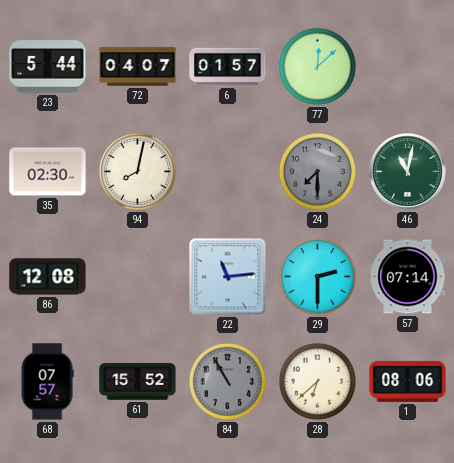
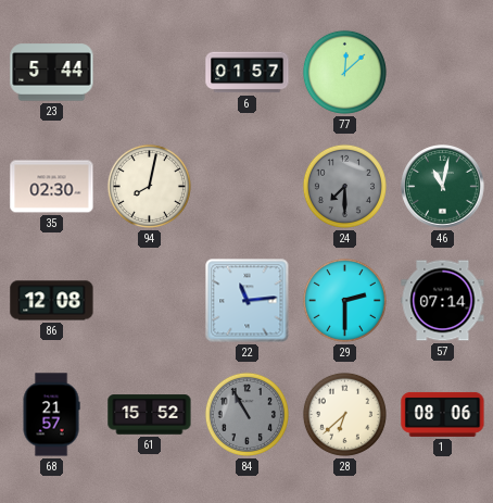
72: 04:07 -> none
68: 07:57 -> 21:57
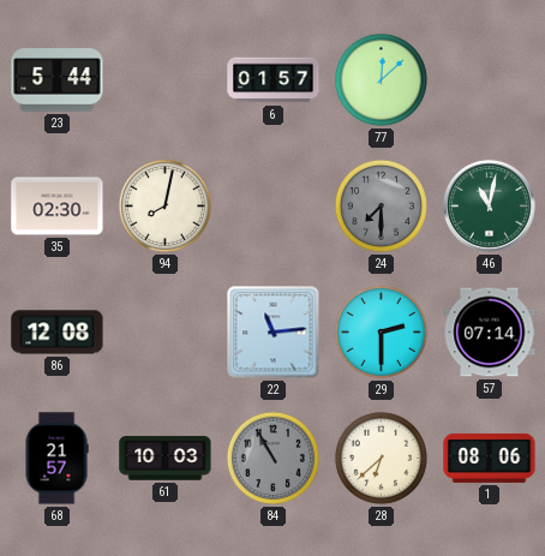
61: 15:52 -> 10:03
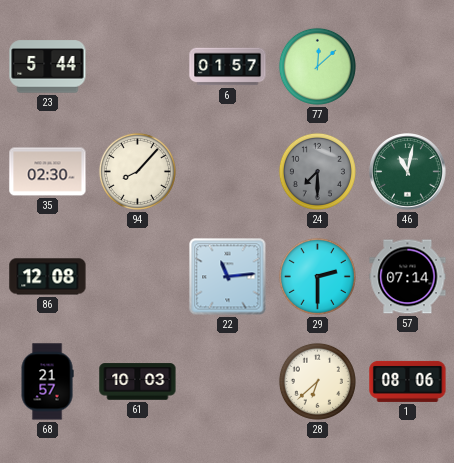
94: 8:02 -> 8:07
84: 10:55 -> none
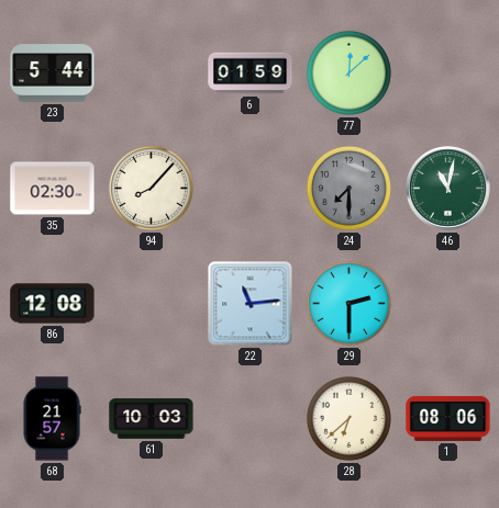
6: 01:57 -> 01:59
57: 07:14 -> none
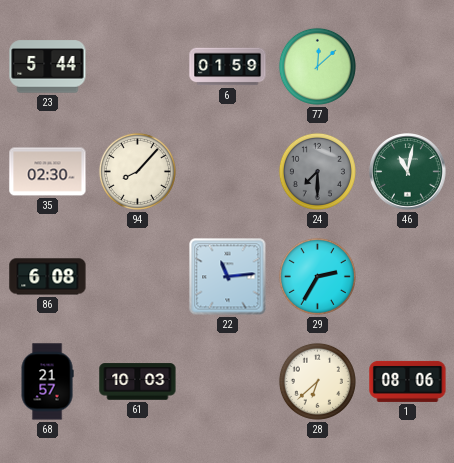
86: 12:08 -> 6:08
29: 2:30 -> 2:35
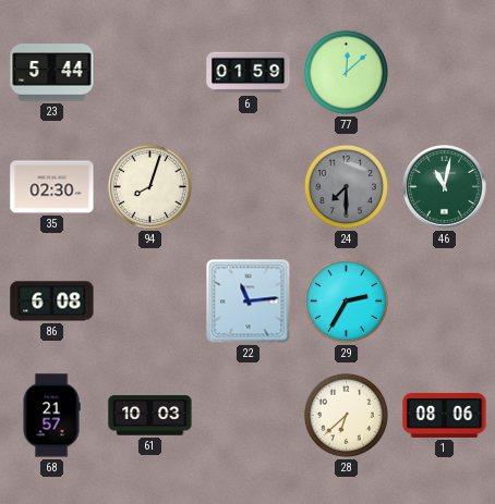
94: 8:07 -> 8:03
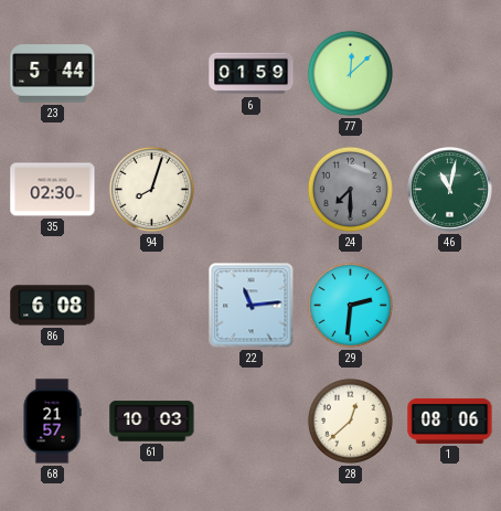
29: 2:35 -> 2:31
28: 6:38 -> 12:38
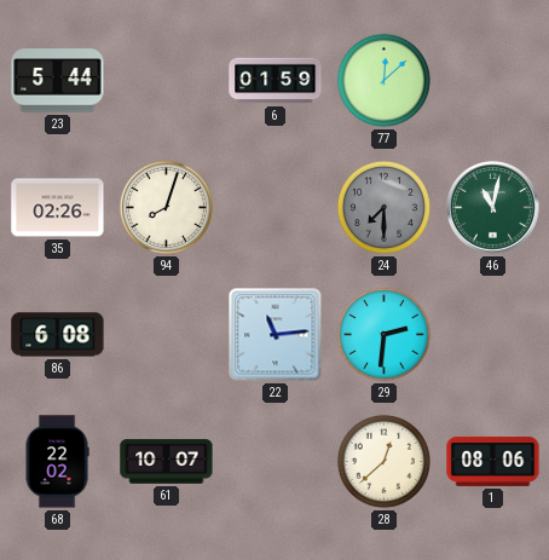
35: 02:30 -> 02:26
68: 21:57 -> 22:02
61: 10:03 -> 10:07
